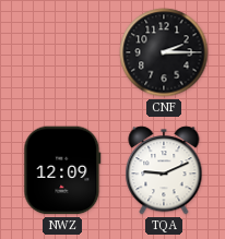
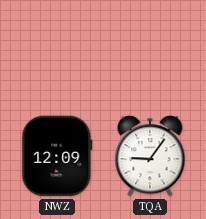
CNF: 2:15 -> none
TQA: 9:11 -> 9:06
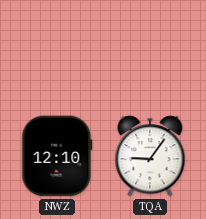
NWZ: 12:09 -> 12:10
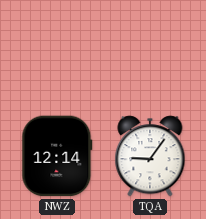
NWZ: 12:10 -> 12:14
